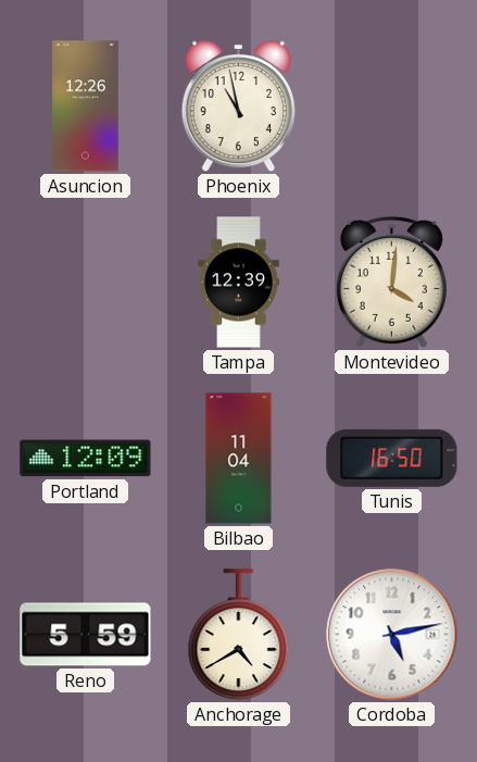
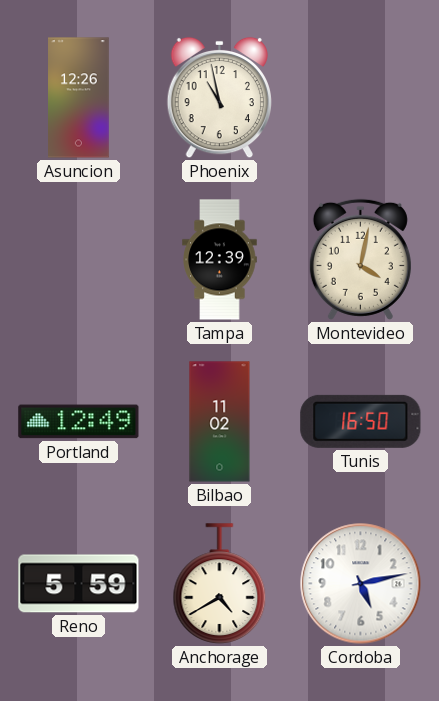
Montevideo: 4:01 -> 4:02
Portland: 12:09 -> 12:49
Bilbao: 11:04 -> 11:02
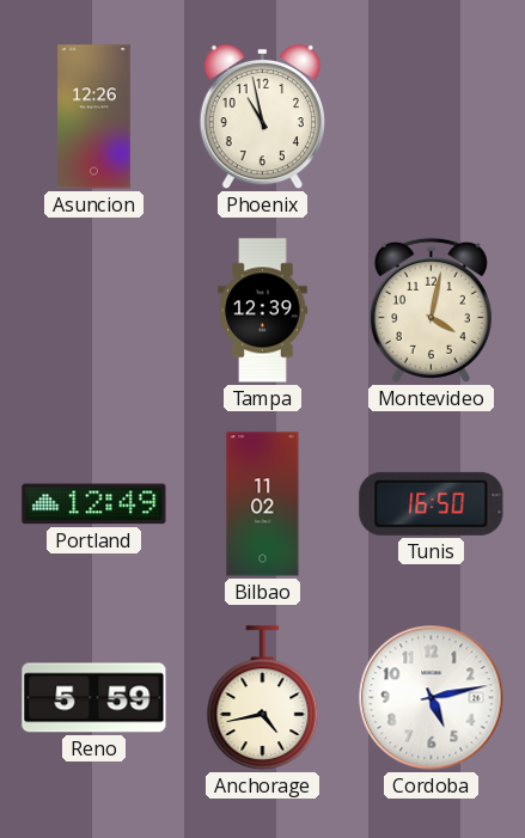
Anchorage: 4:40 -> 4:43
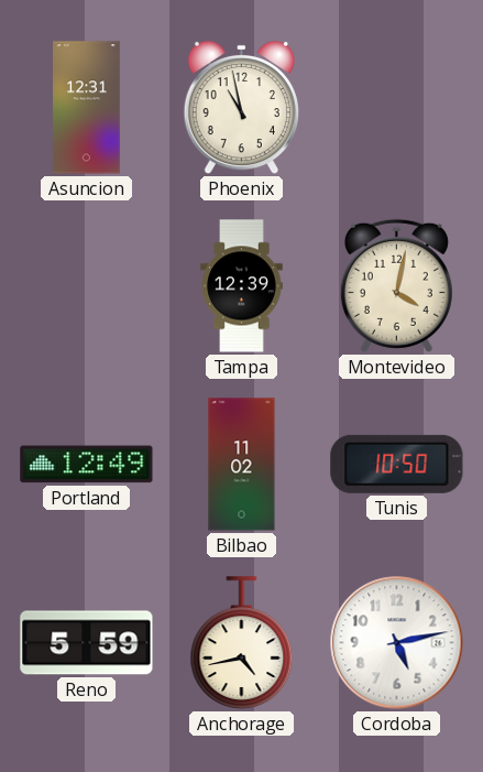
Asuncion: 12:26 -> 12:31
Tunis: 16:50 -> 10:50
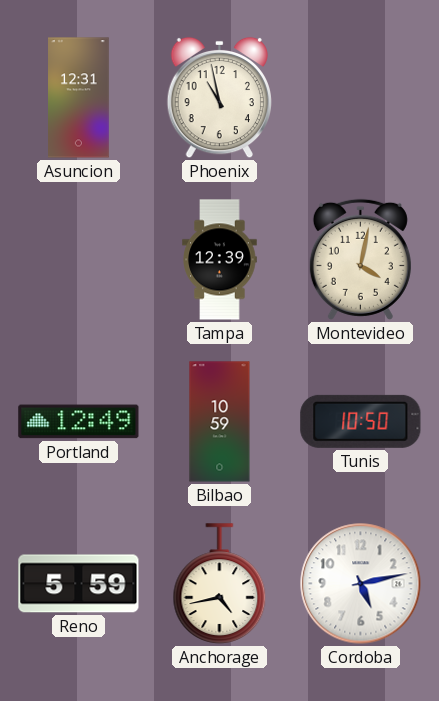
Bilbao: 11:02 -> 10:59
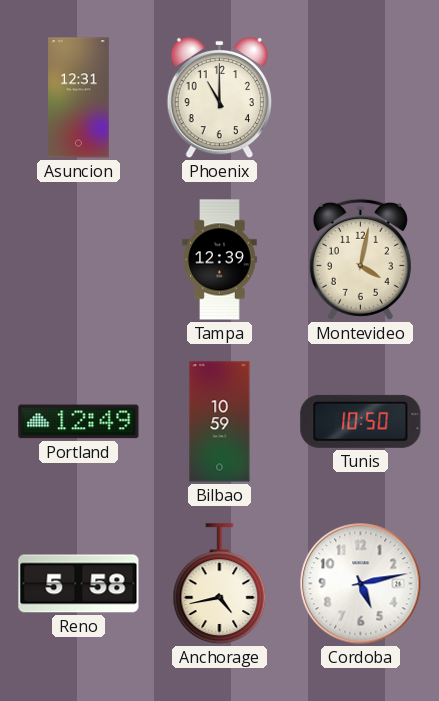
Phoenix: 10:58 -> 11:00
Reno: 5:59 -> 5:58
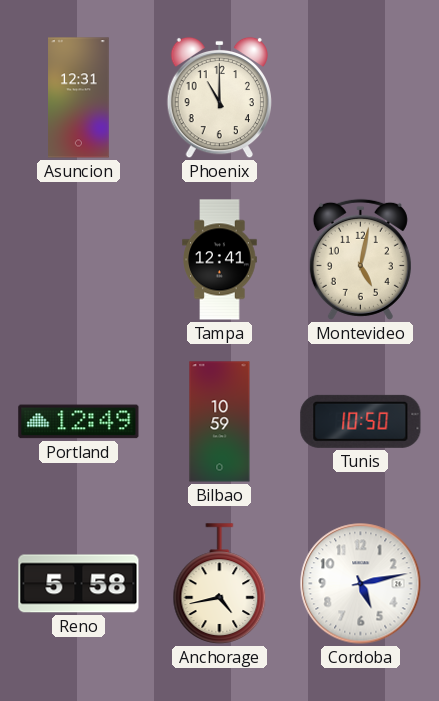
Tampa: 12:39 -> 12:41
Montevideo: 4:02 -> 5:02
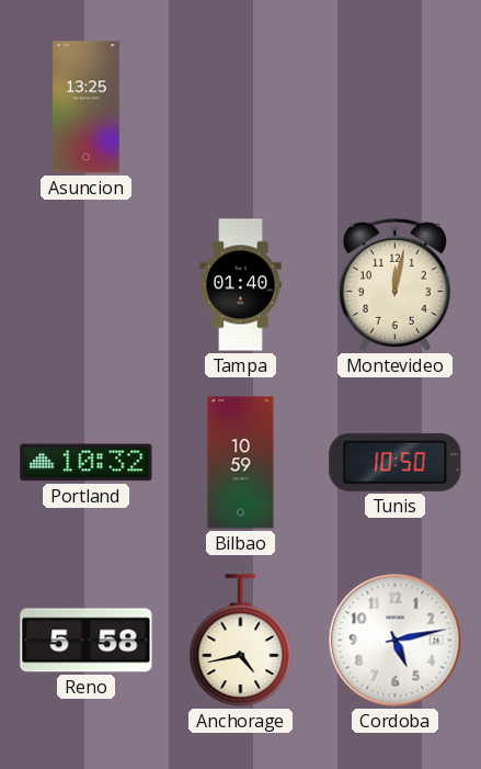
Asuncion: 12:31 -> 13:25
Phoenix: 11:00 -> none
Tampa: 12:41 -> 01:40
Montevideo: 5:02 -> 12:02
Portland: 12:49 -> 10:32
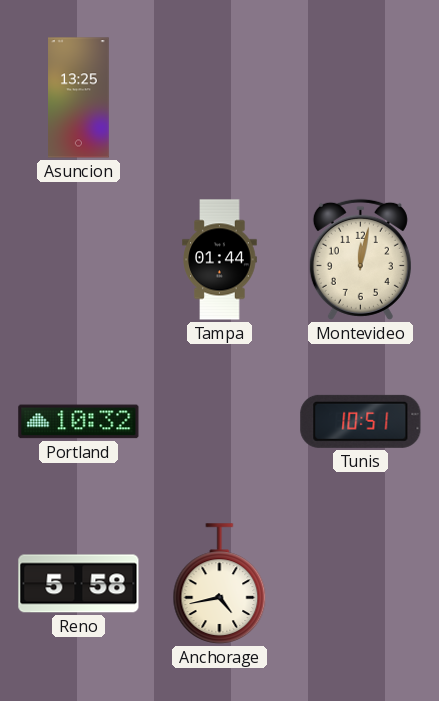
Tampa: 01:40 -> 01:44
Bilbao: 10:59 -> none
Tunis: 10:50 -> 10:51
Cordoba: 5:13 -> none
